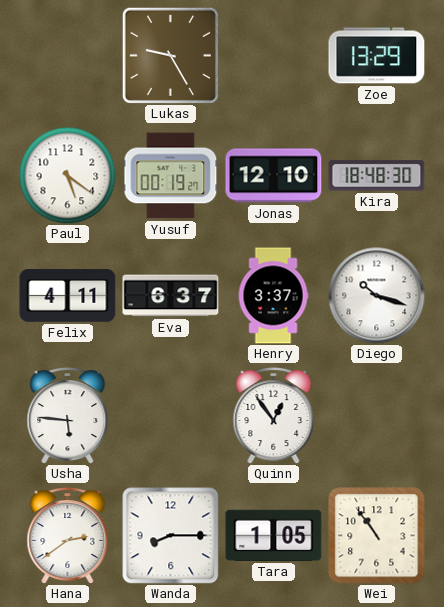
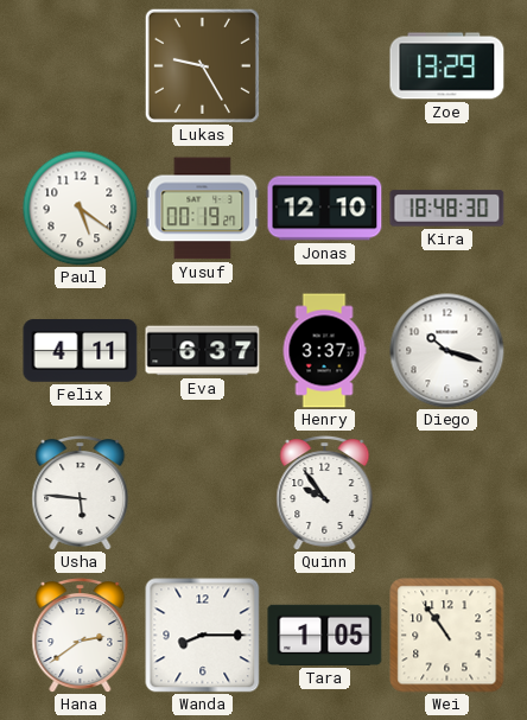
Quinn: 12:54 -> 9:54
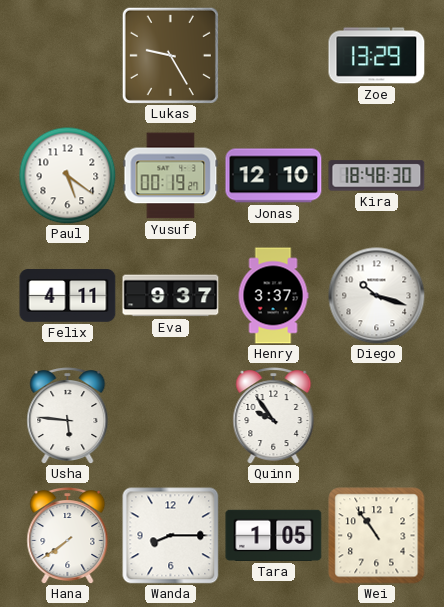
Eva: 6:37 -> 9:37
Hana: 2:39 -> 7:39
